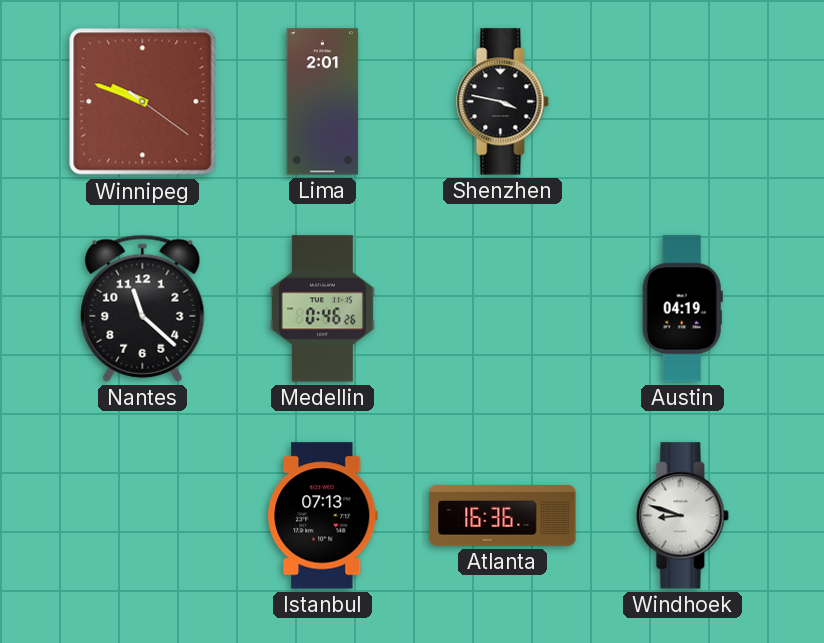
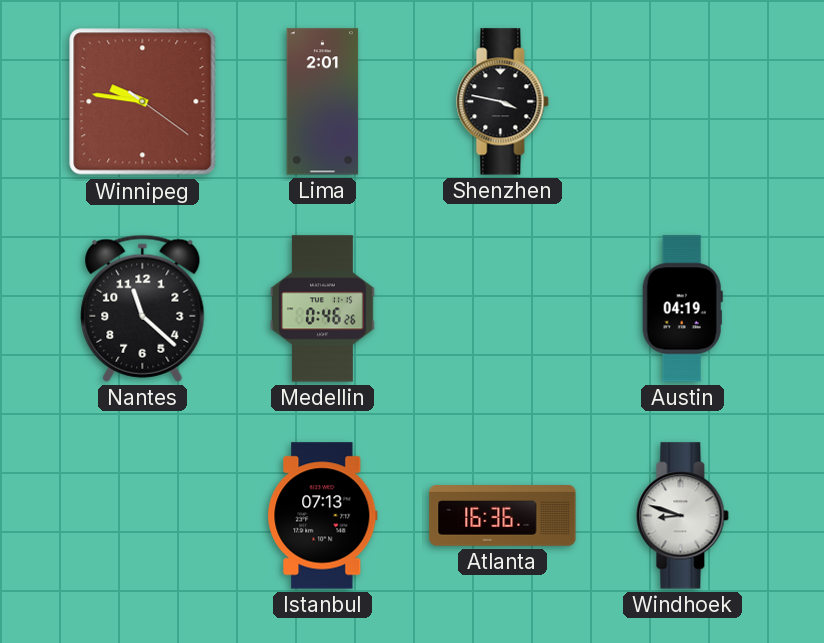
Winnipeg: 9:48 -> 9:46
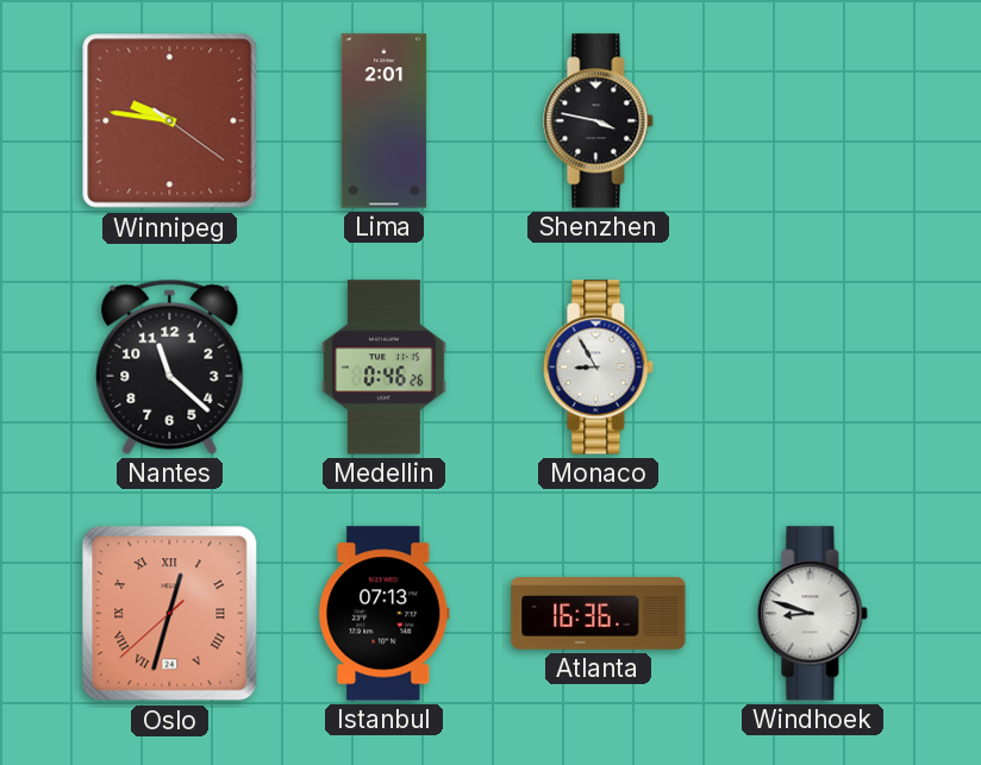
Monaco: none -> 8:55
Austin: 04:19 -> none
Oslo: none -> 12:32
